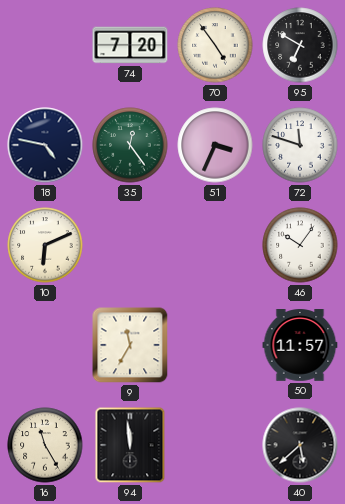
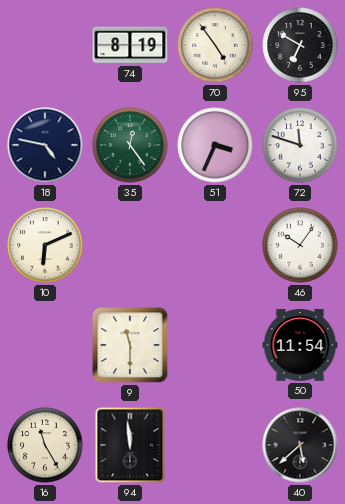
74: 7:20 -> 8:19
9: 11:35 -> 11:30
50: 11:57 -> 11:54
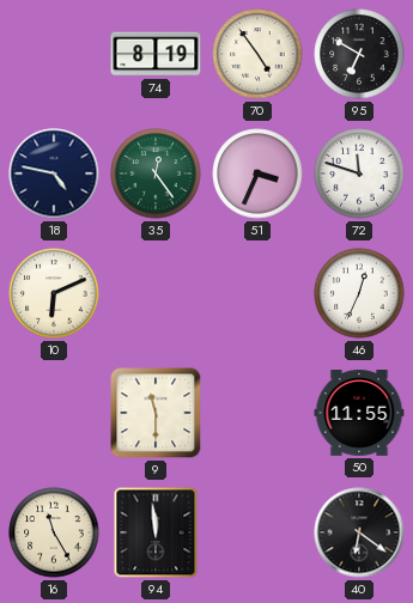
46: 10:06 -> 12:34
50: 11:54 -> 11:55
40: 5:38 -> 6:21
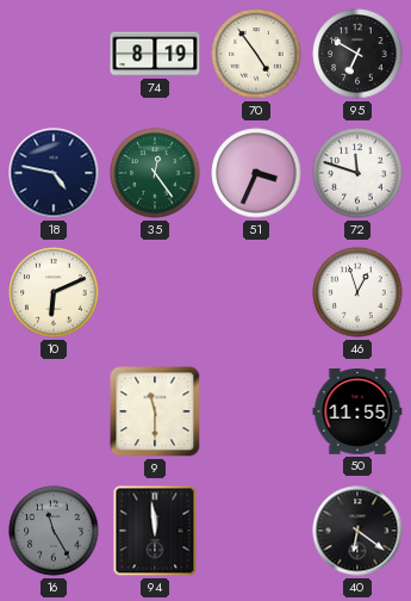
46: 12:34 -> 12:57
16 dial: cream -> grey
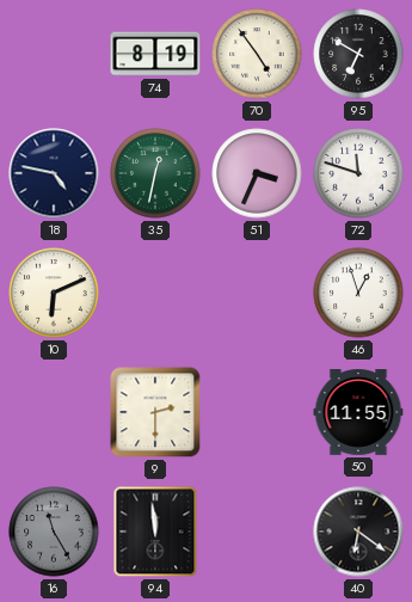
35: 12:24 -> 12:32
9: 11:30 -> 2:30
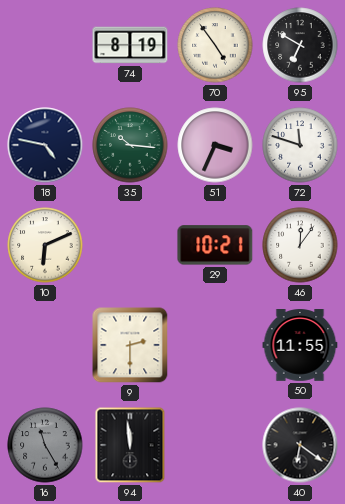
35: 12:32 -> 10:16
29: none -> 10:21
46: 12:57 -> 12:06
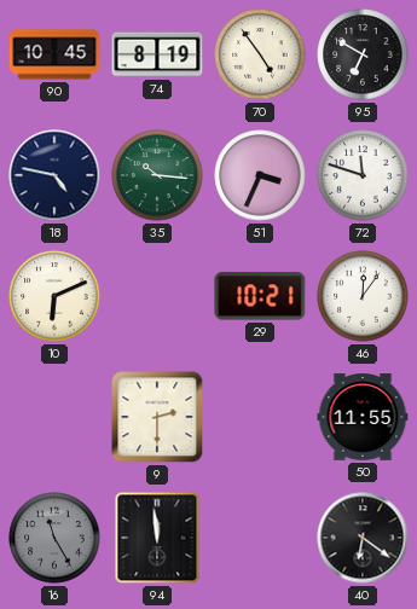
90: none -> 10:45
